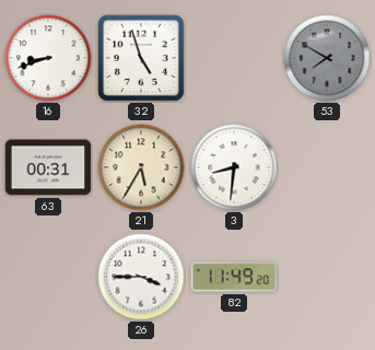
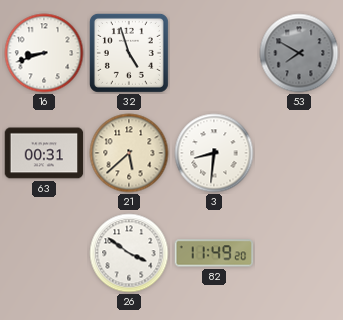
21: 5:35 -> 5:38
26: 3:45 -> 3:51
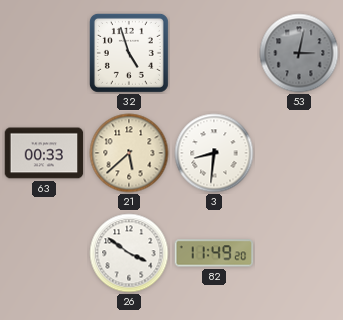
16: 8:42 -> none
53: 7:50 -> 3:02
63: 00:31 -> 00:33
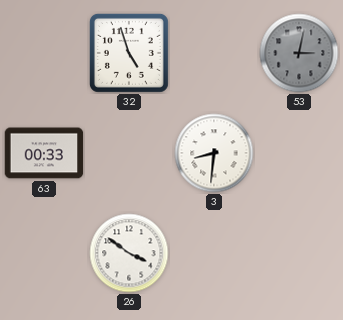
21: 5:38 -> none
82: 11:49 -> none
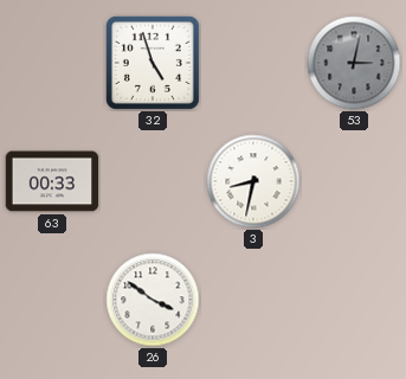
3: 8:31 -> 8:32
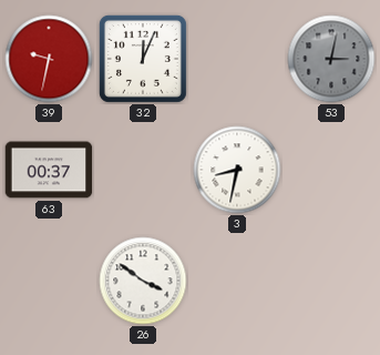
39: none -> 9:32
32: 4:57 -> 12:04
63: 00:33 -> 00:37
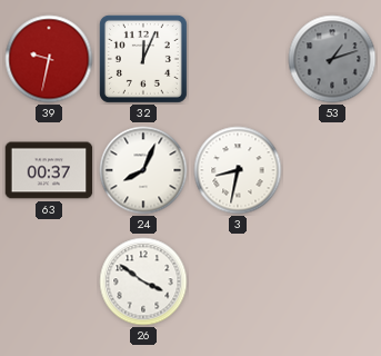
53: 3:02 -> 1:12
24: none -> 8:04
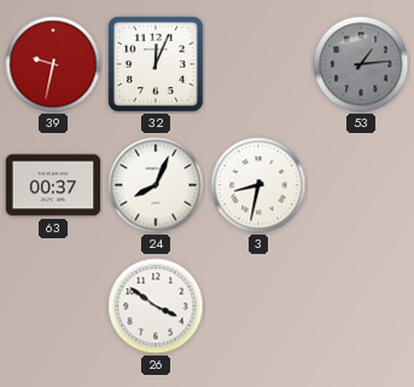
53: 1:12 -> 1:14
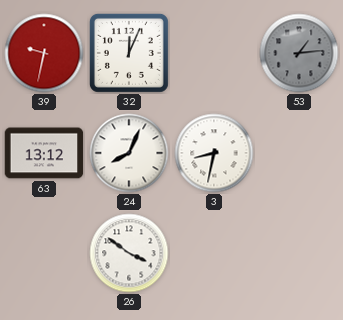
63: 00:37 -> 13:12
